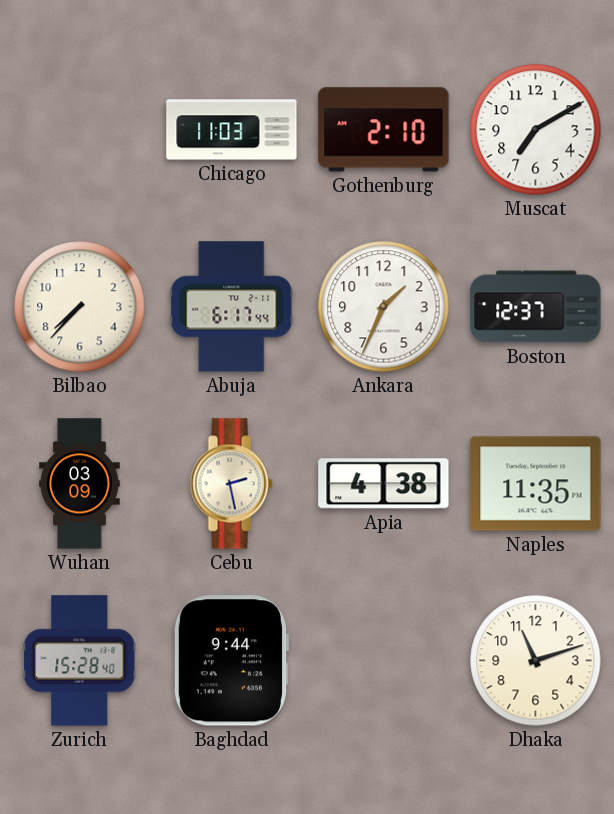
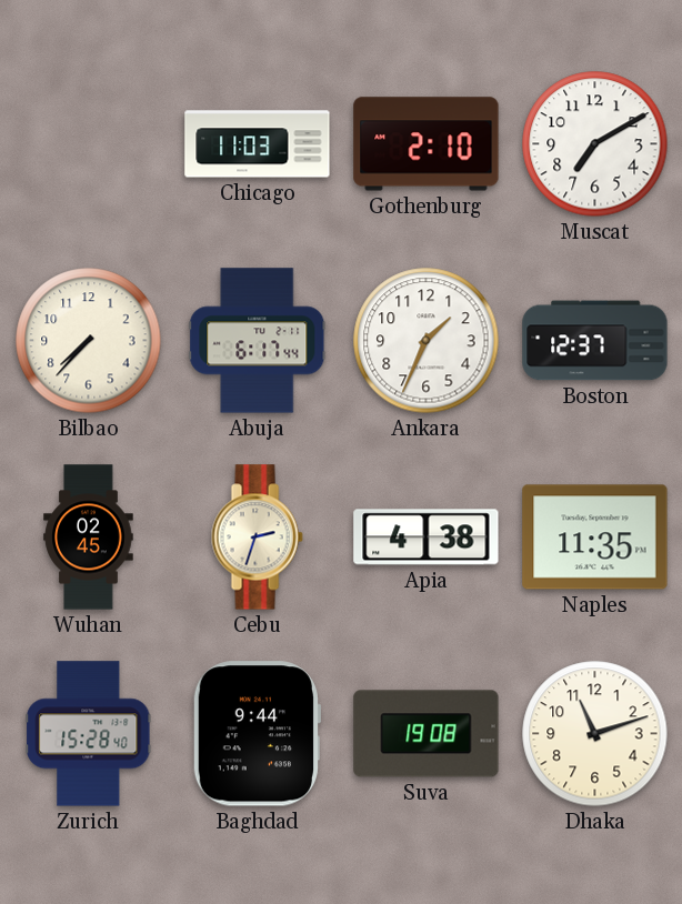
Wuhan: 03:09 -> 02:45
Cebu: 2:28 -> 2:33
Suva: none -> 19:08
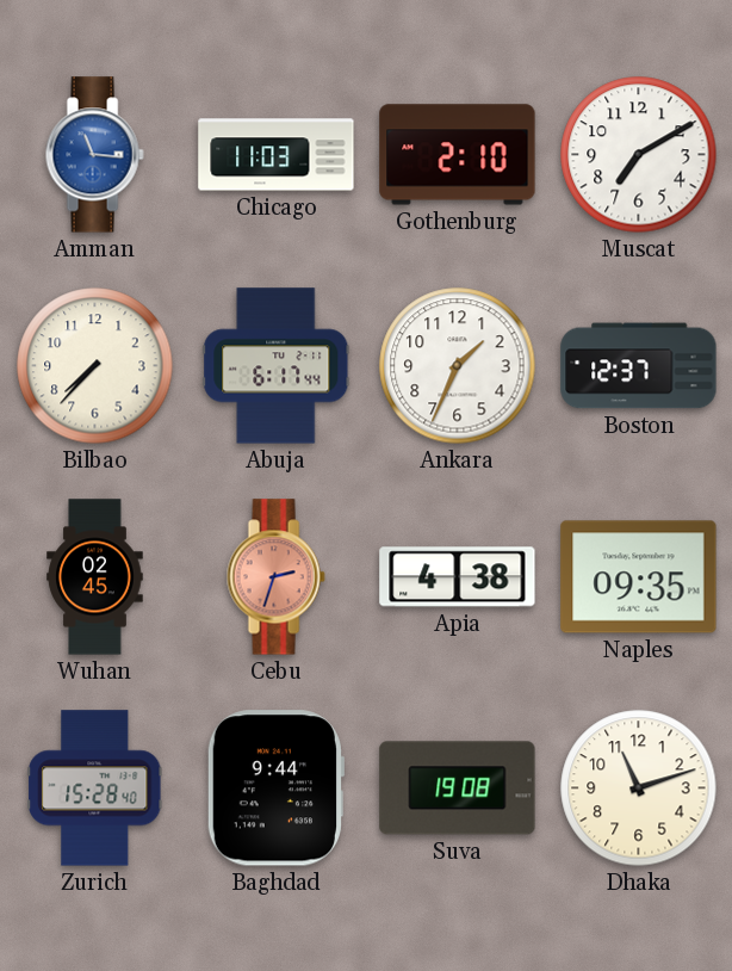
Amman: none -> 11:16
Cebu dial: cream -> salmon
Naples: 11:35 -> 09:35
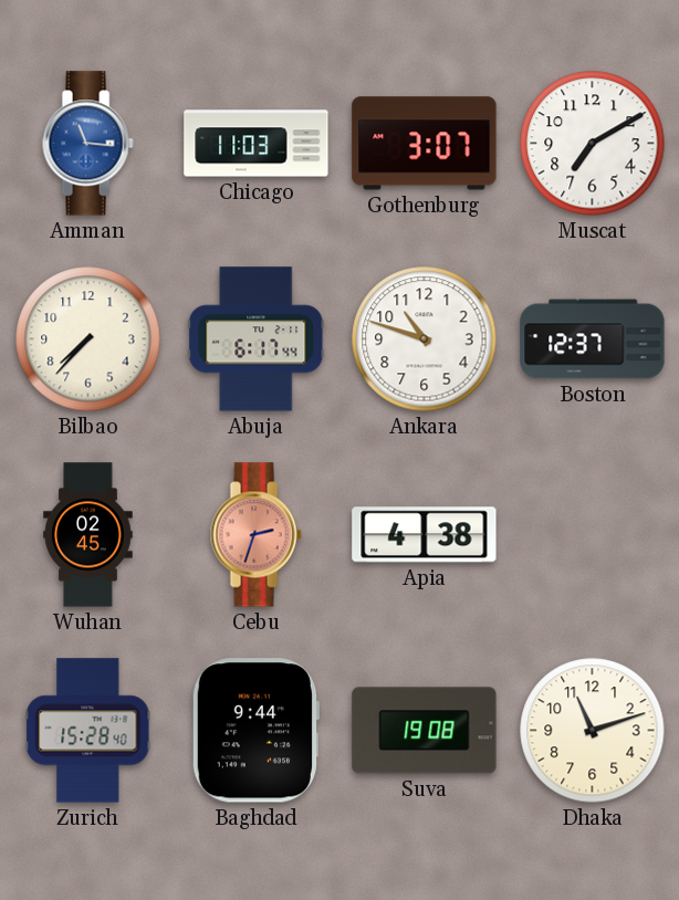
Gothenburg: 2:10 -> 3:07
Ankara: 1:34 -> 10:48
Naples: 09:35 -> none
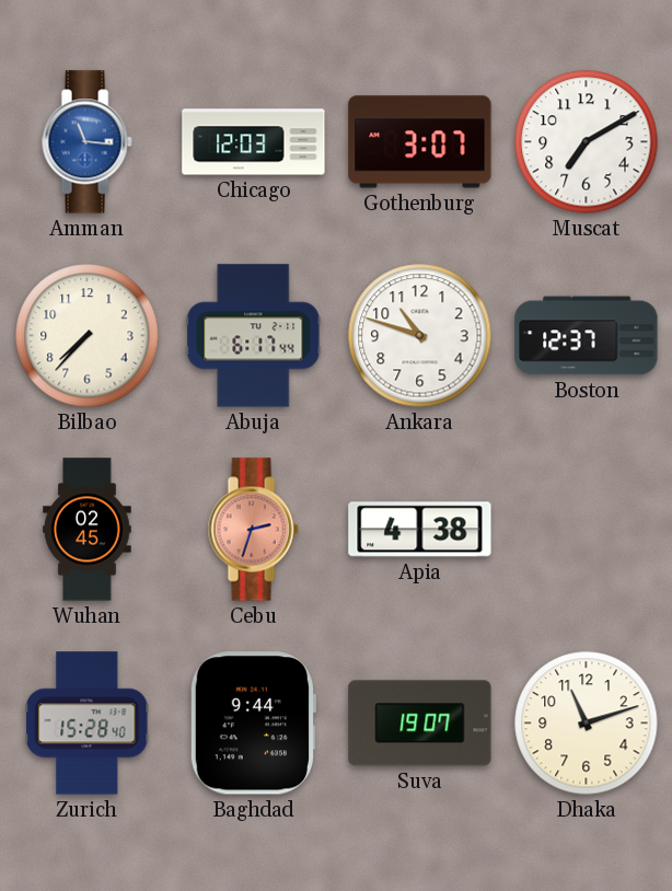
Chicago: 11:03 -> 12:03
Suva: 19:08 -> 19:07
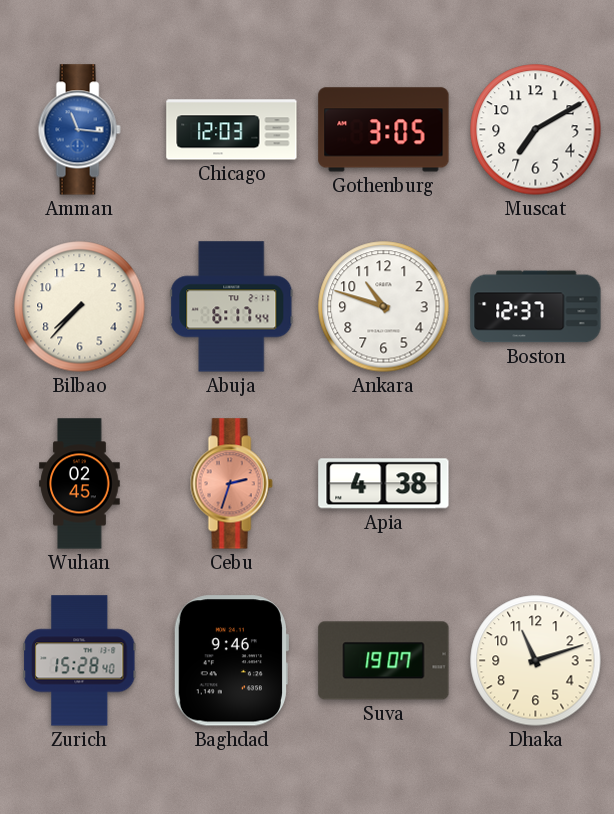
Gothenburg: 3:07 -> 3:05
Baghdad: 9:44 -> 9:46
